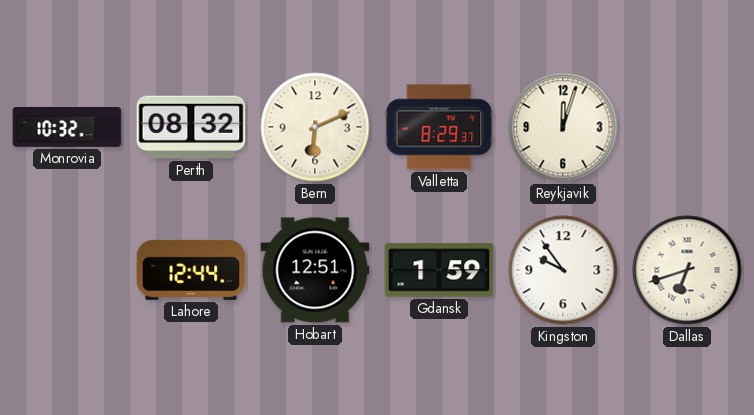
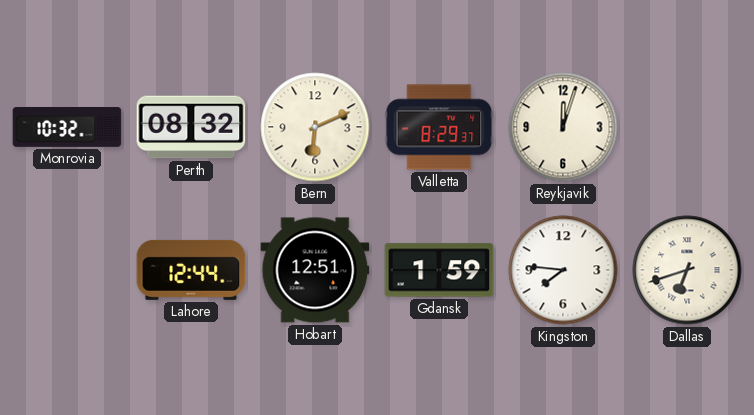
Kingston: 9:54 -> 7:46
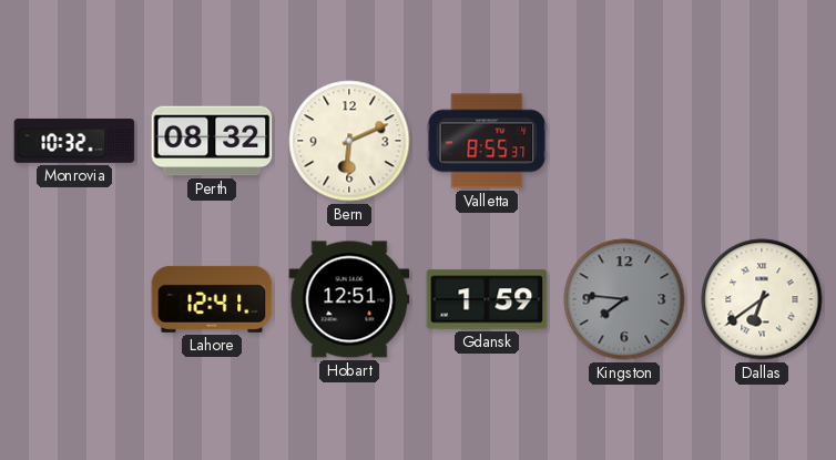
Valletta: 8:29 -> 8:55
Reykjavik: 12:03 -> none
Lahore: 12:44 -> 12:41
Kingston dial: white -> grey
Dallas: 6:42 -> 6:39
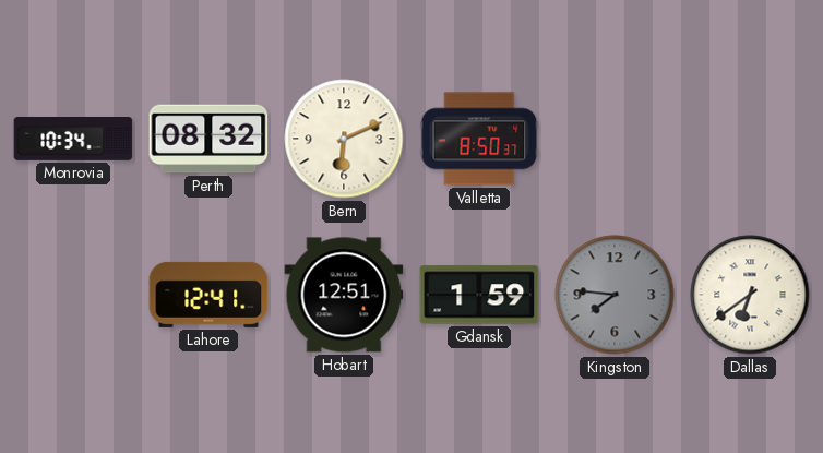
Monrovia: 10:32 -> 10:34
Valletta: 8:55 -> 8:50
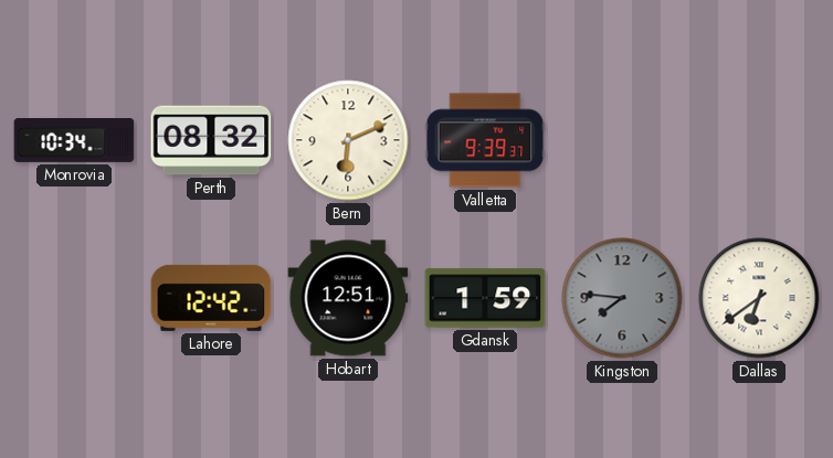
Valletta: 8:50 -> 9:39
Lahore: 12:41 -> 12:42
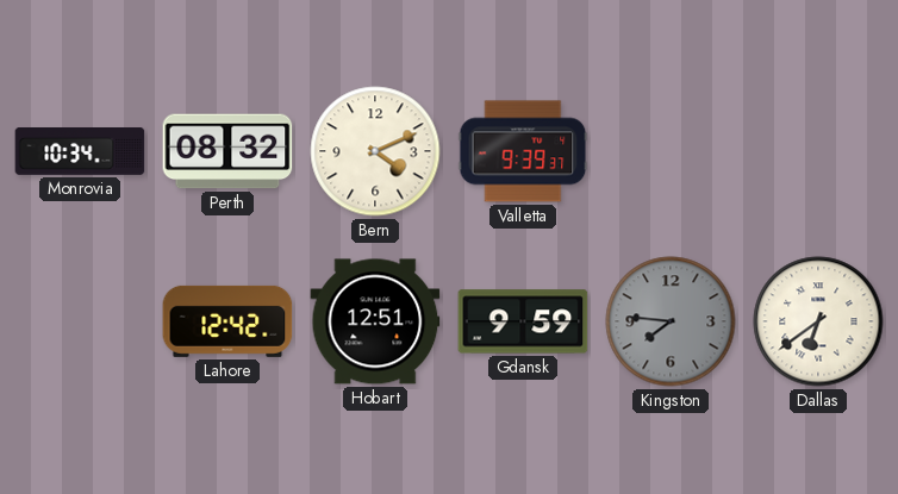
Bern: 6:11 -> 4:11
Gdansk: 1:59 -> 9:59
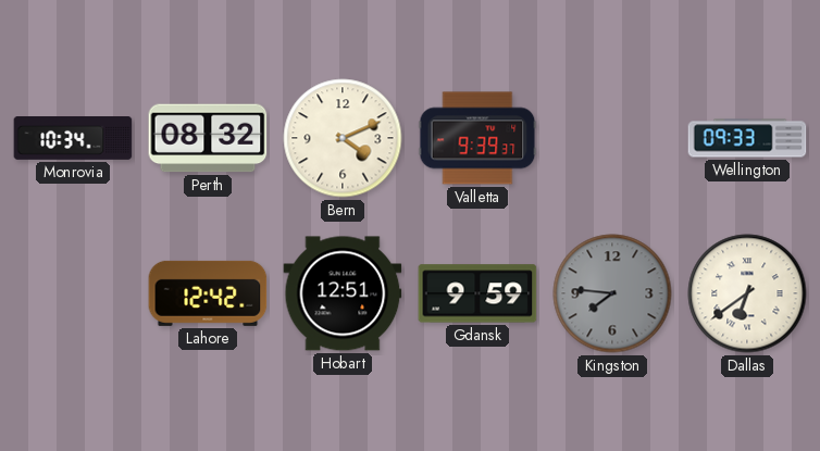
Wellington: none -> 09:33
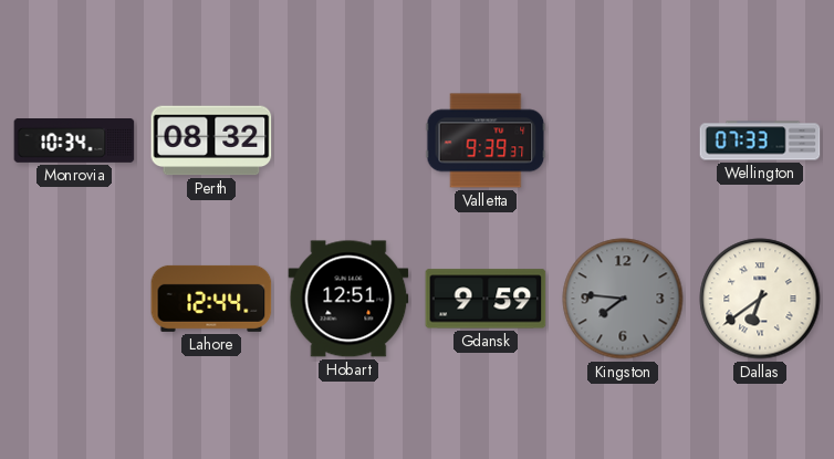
Bern: 4:11 -> none
Wellington: 09:33 -> 07:33
Lahore: 12:42 -> 12:44
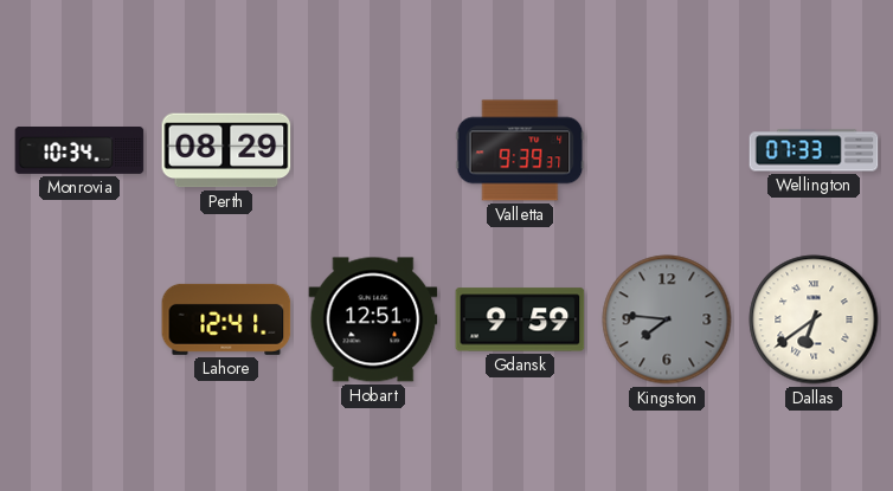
Perth: 08:32 -> 08:29
Lahore: 12:44 -> 12:41
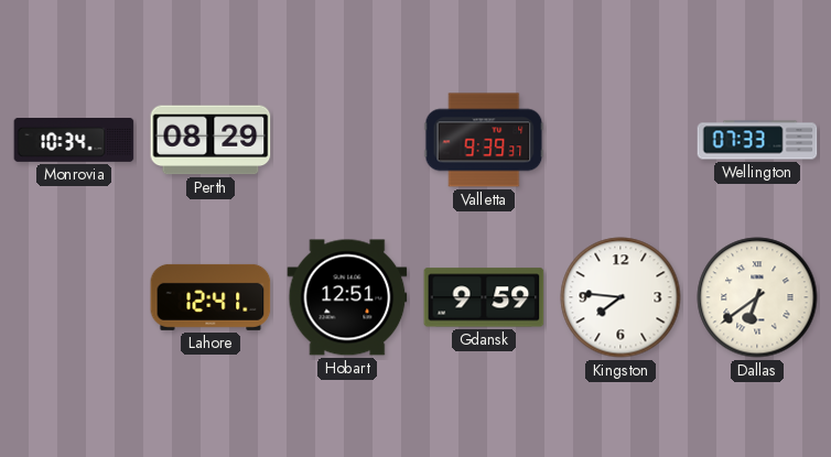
Kingston dial: grey -> white
